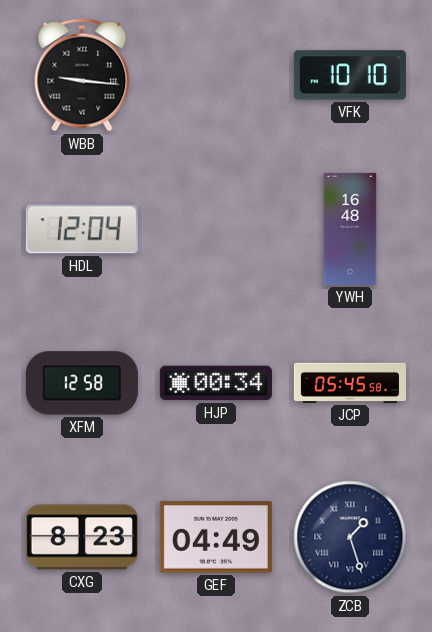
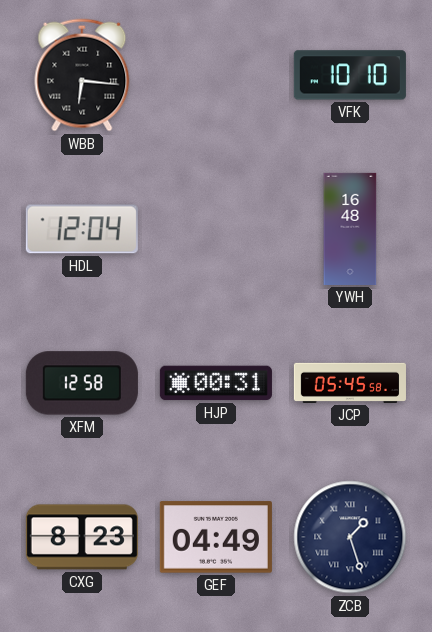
WBB: 9:16 -> 6:16
HJP: 00:34 -> 00:31
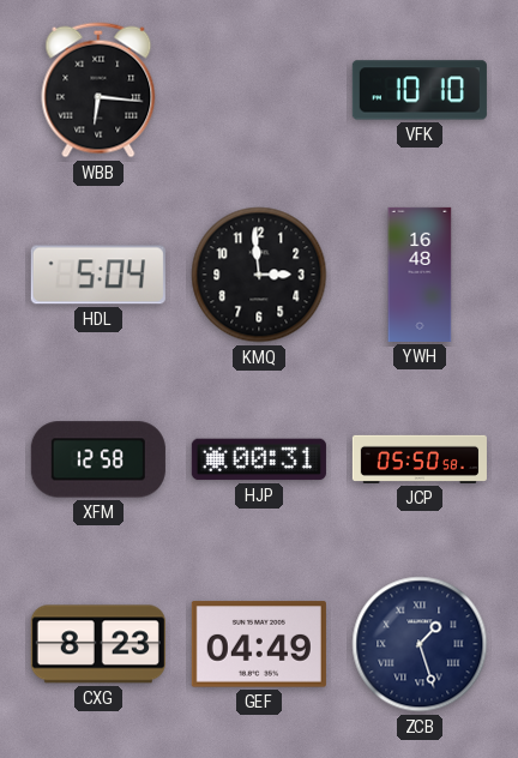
HDL: 12:04 -> 5:04
KMQ: none -> 2:59
JCP: 05:45 -> 05:50
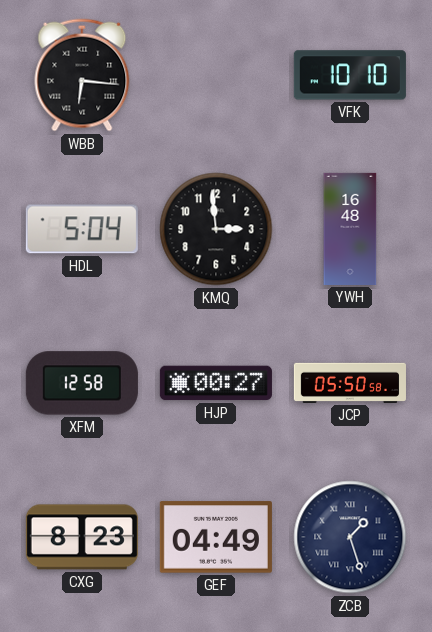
HJP: 00:31 -> 00:27
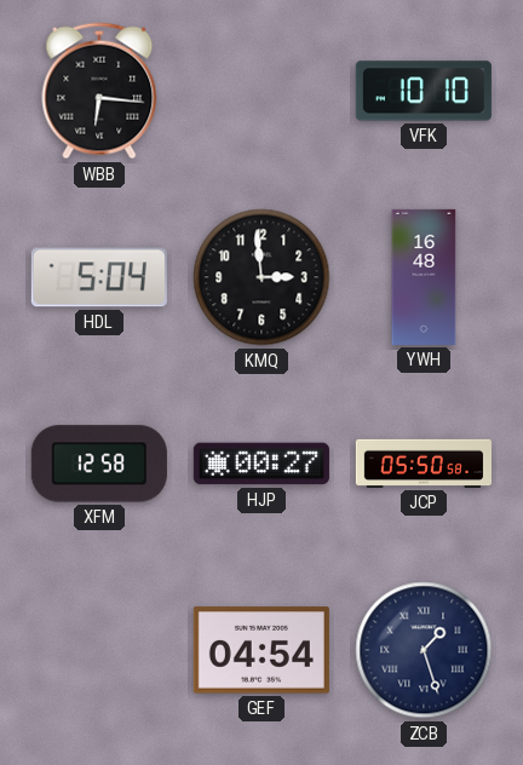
CXG: 8:23 -> none
GEF: 04:49 -> 04:54
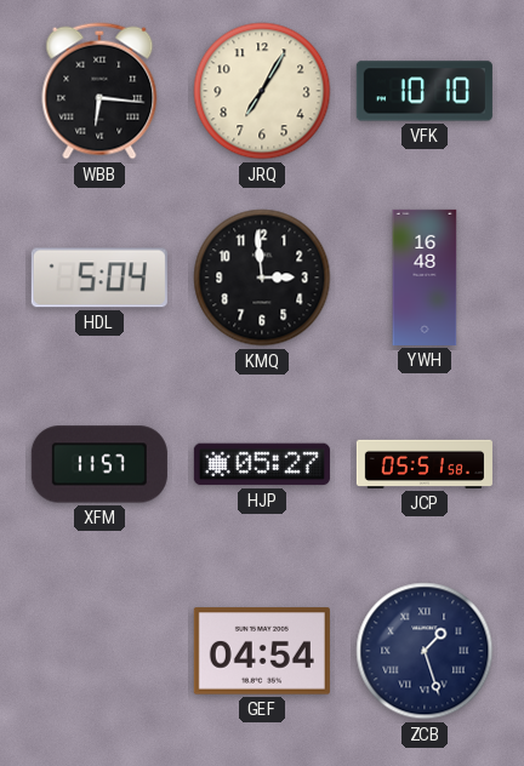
JRQ: none -> 7:05
XFM: 12:58 -> 11:57
HJP: 00:27 -> 05:27
JCP: 05:50 -> 05:51
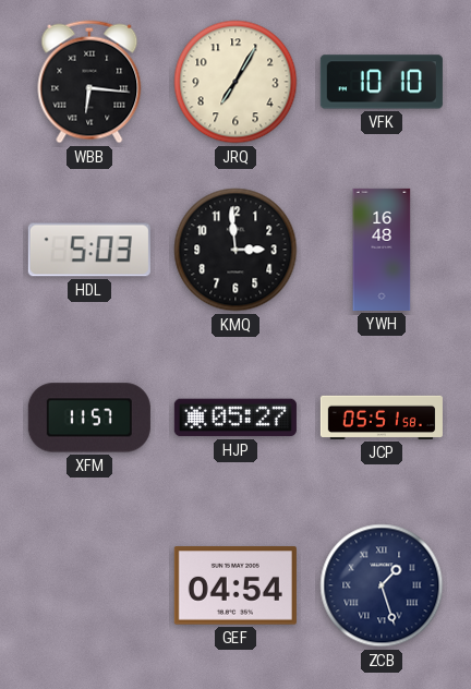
HDL: 5:04 -> 5:03
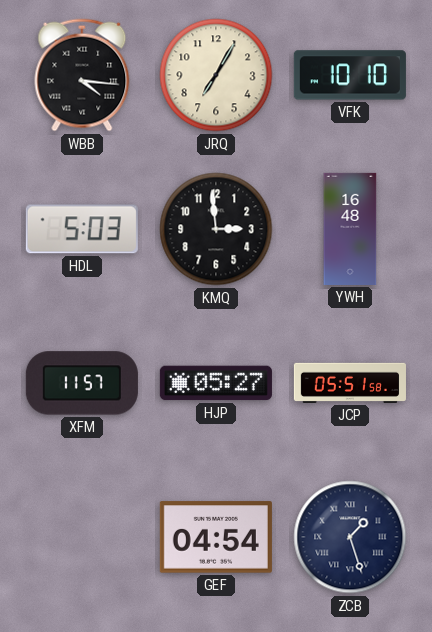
WBB: 6:16 -> 4:16
